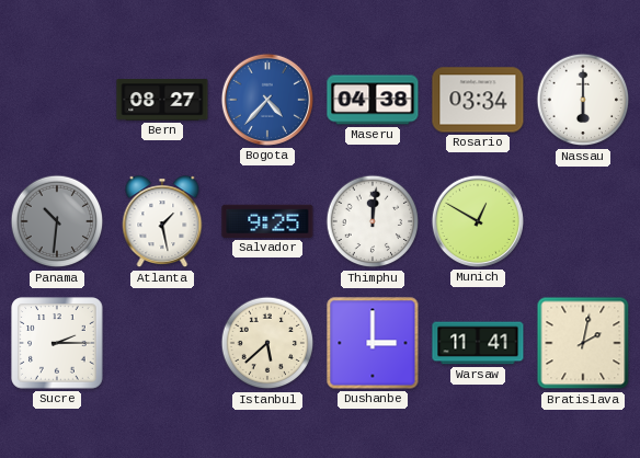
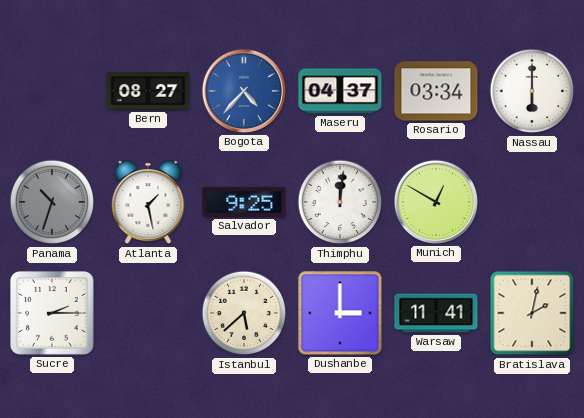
Maseru: 04:38 -> 04:37
Panama: 10:31 -> 10:33
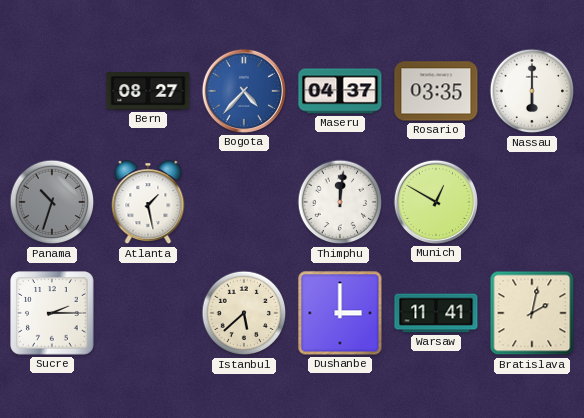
Rosario: 03:34 -> 03:35
Salvador: 9:25 -> none
